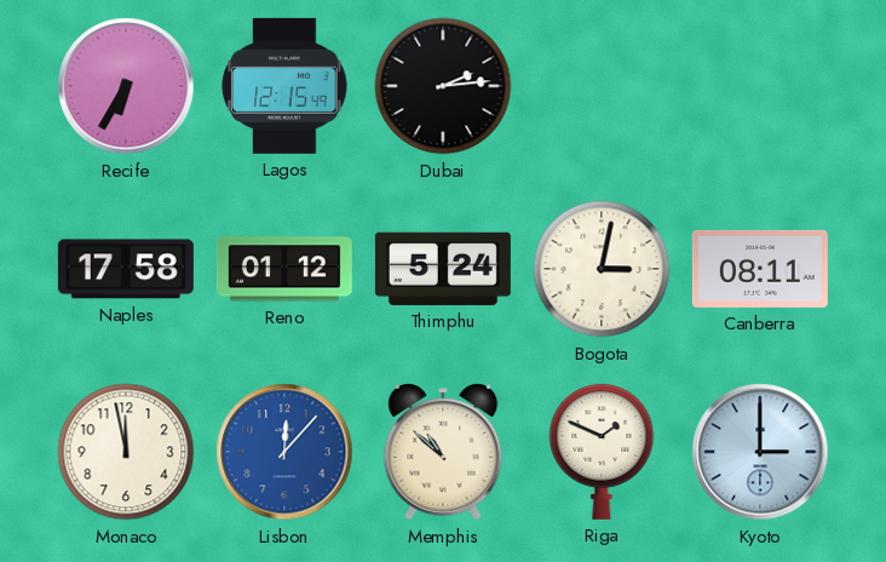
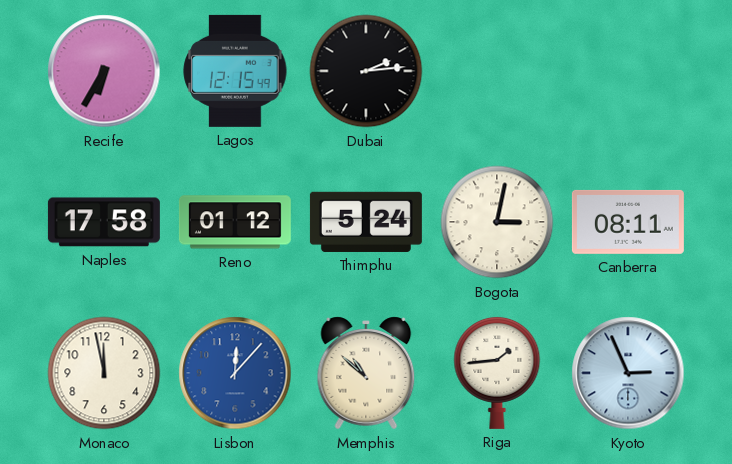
Riga: 1:49 -> 1:44
Kyoto: 3:00 -> 2:56
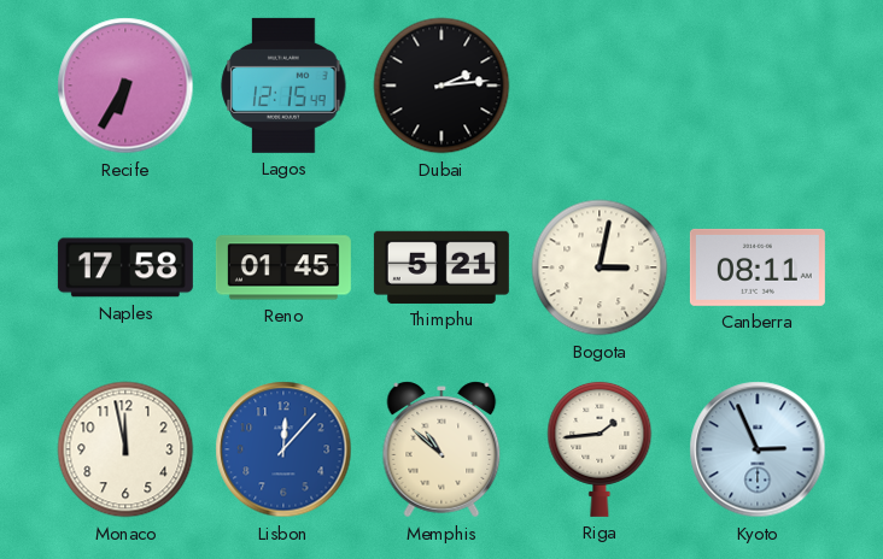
Reno: 01:12 -> 01:45
Thimphu: 5:24 -> 5:21
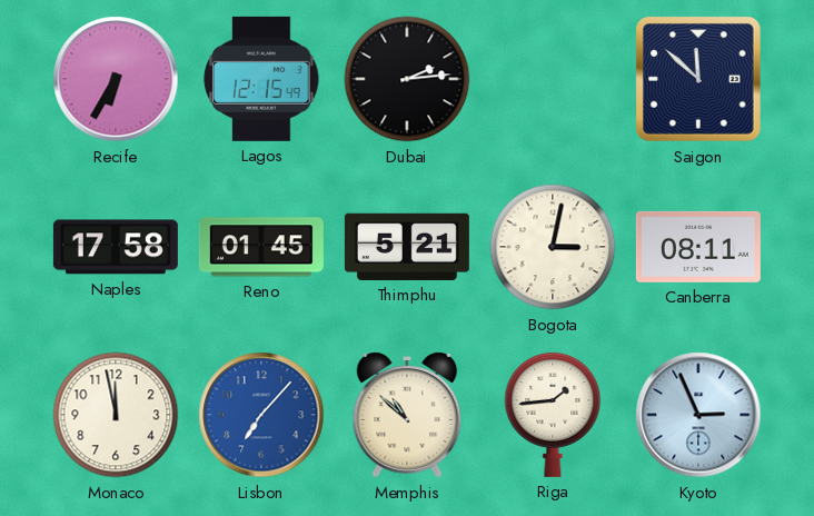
Saigon: none -> 11:52
Lisbon: 12:07 -> 7:07
